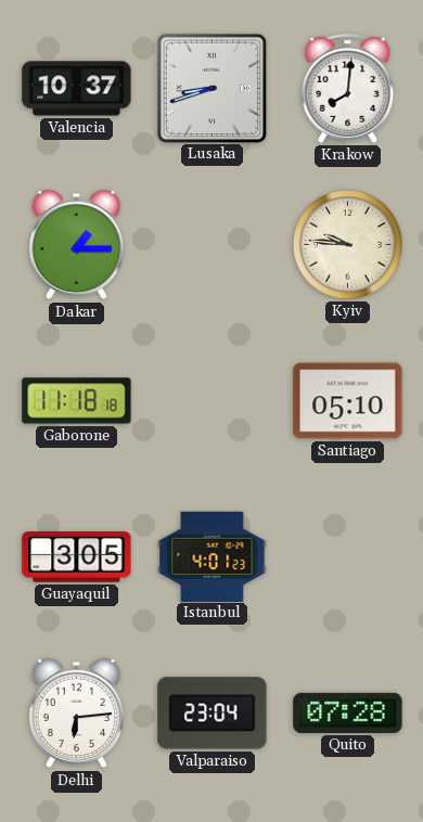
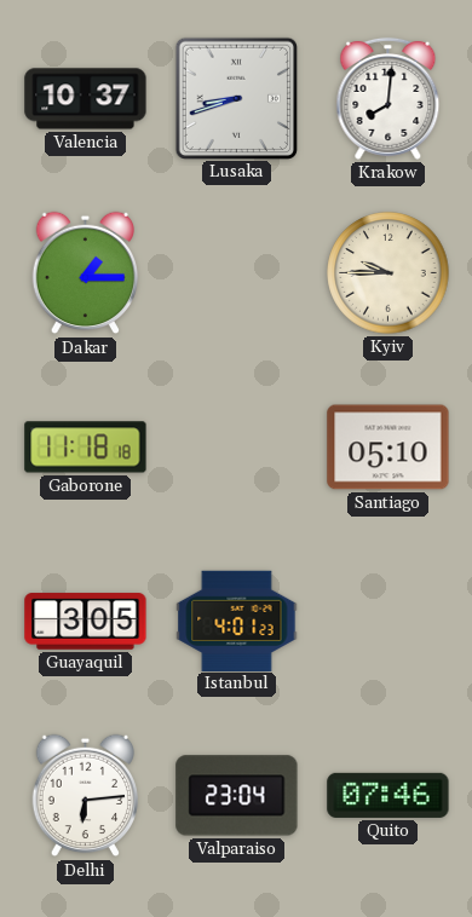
Kyiv: 9:46 -> 9:45
Quito: 07:28 -> 07:46
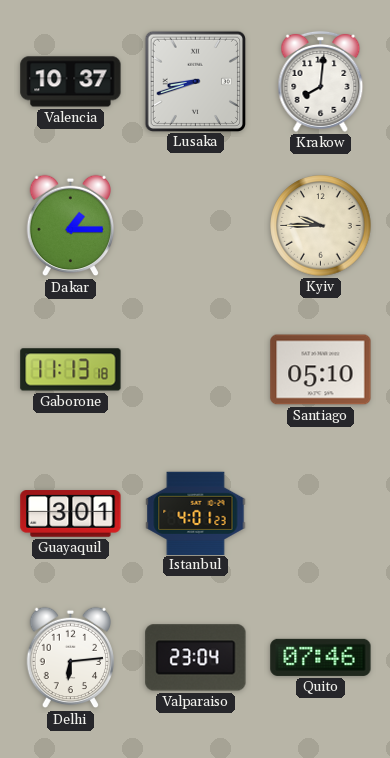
Gaborone: 11:18 -> 11:13
Guayaquil: 3:05 -> 3:01
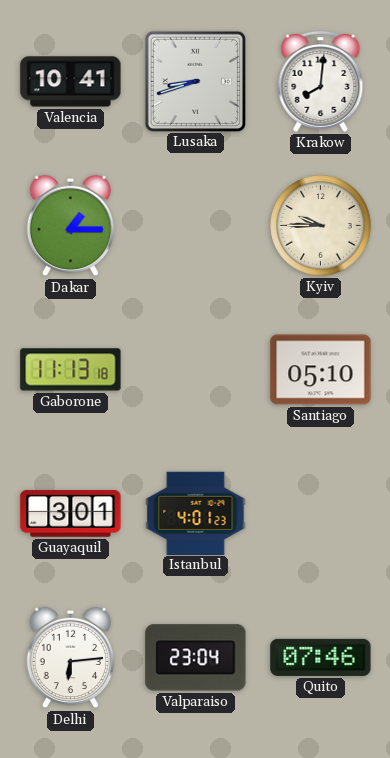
Valencia: 10:37 -> 10:41
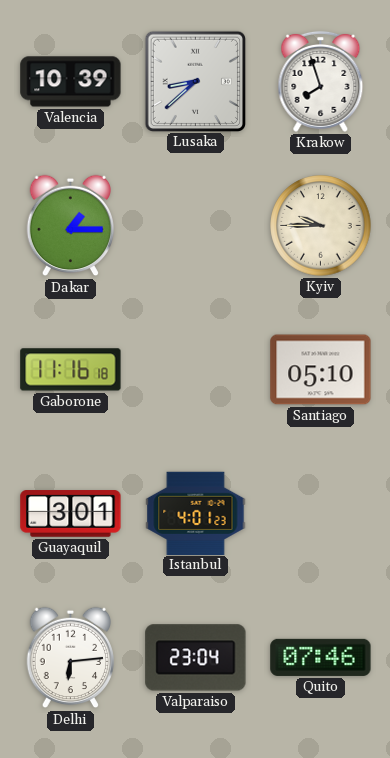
Valencia: 10:41 -> 10:39
Lusaka: 8:42 -> 8:38
Krakow: 8:01 -> 7:57
Gaborone: 11:13 -> 11:16
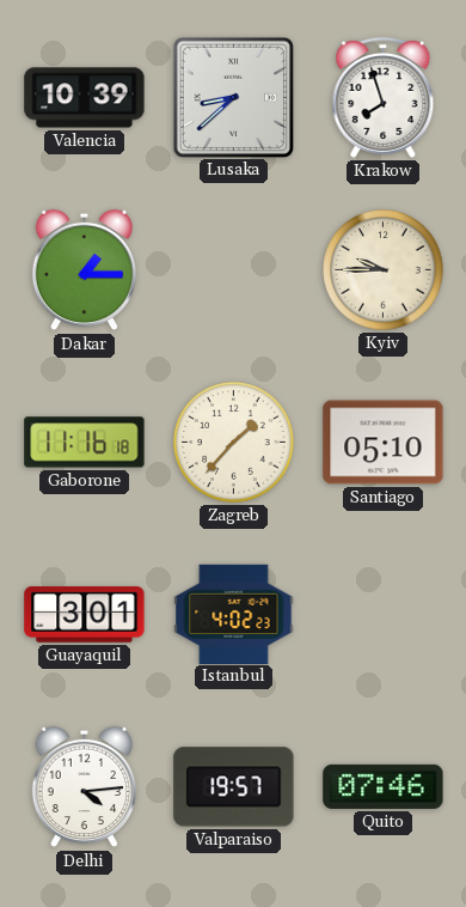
Zagreb: none -> 1:37
Istanbul: 4:01 -> 4:02
Delhi: 6:14 -> 4:14
Valparaiso: 23:04 -> 19:57
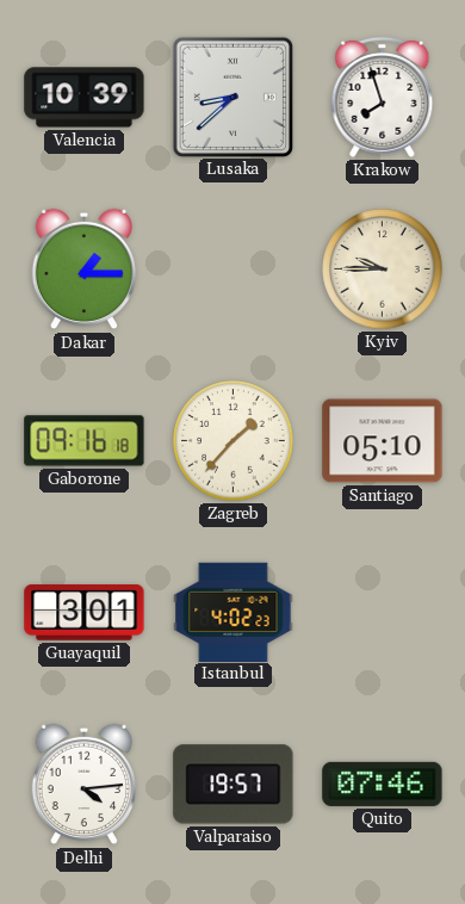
Gaborone: 11:16 -> 09:16
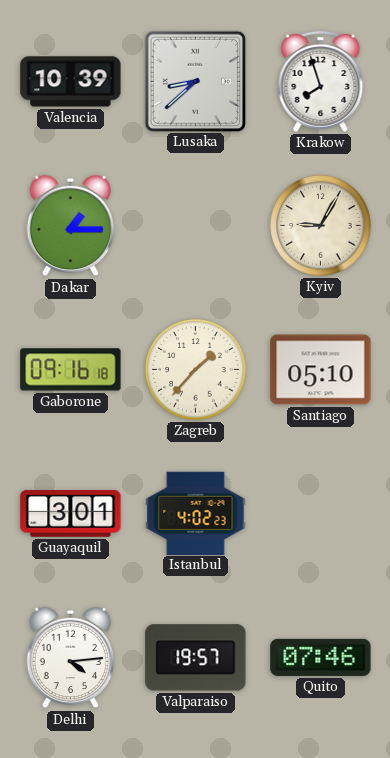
Kyiv: 9:45 -> 9:05
